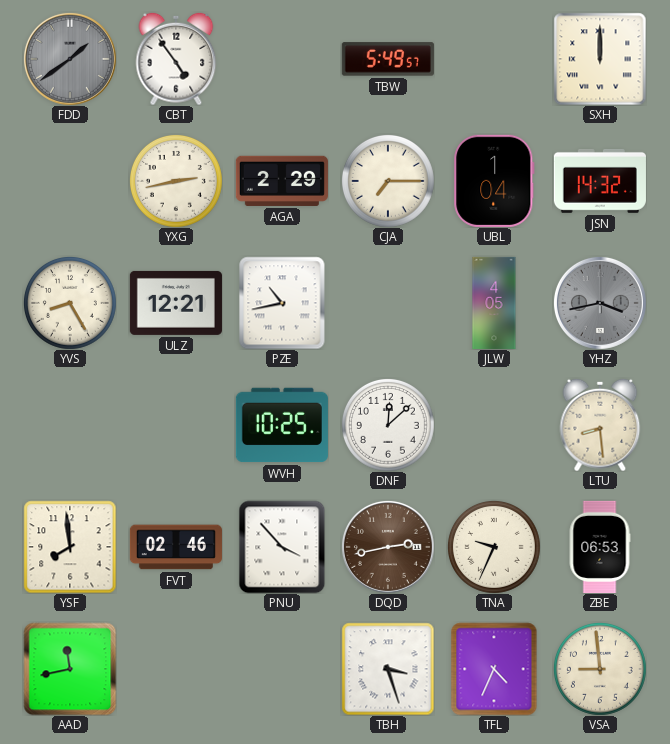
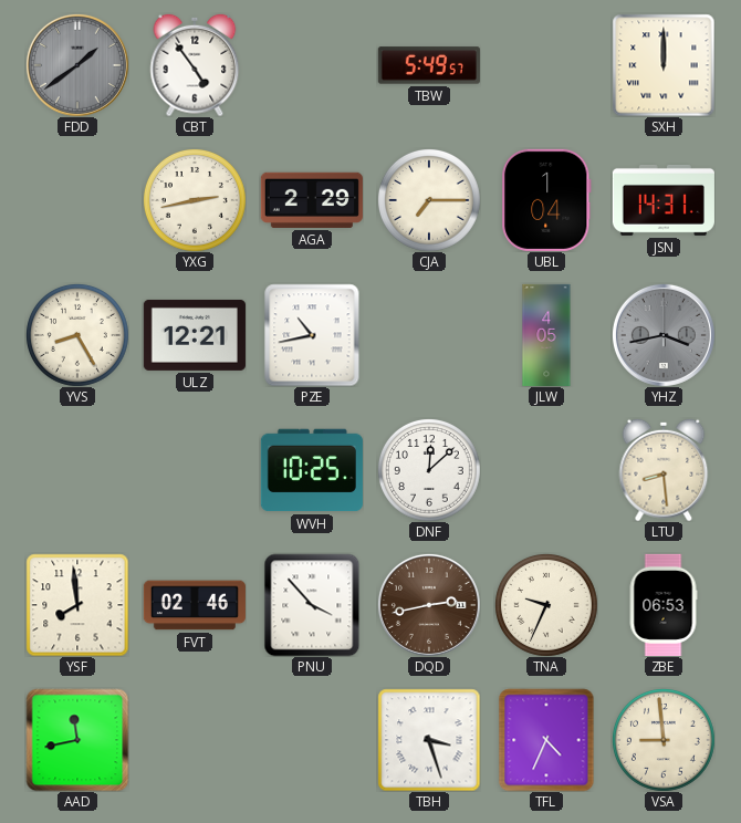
JSN: 14:32 -> 14:31
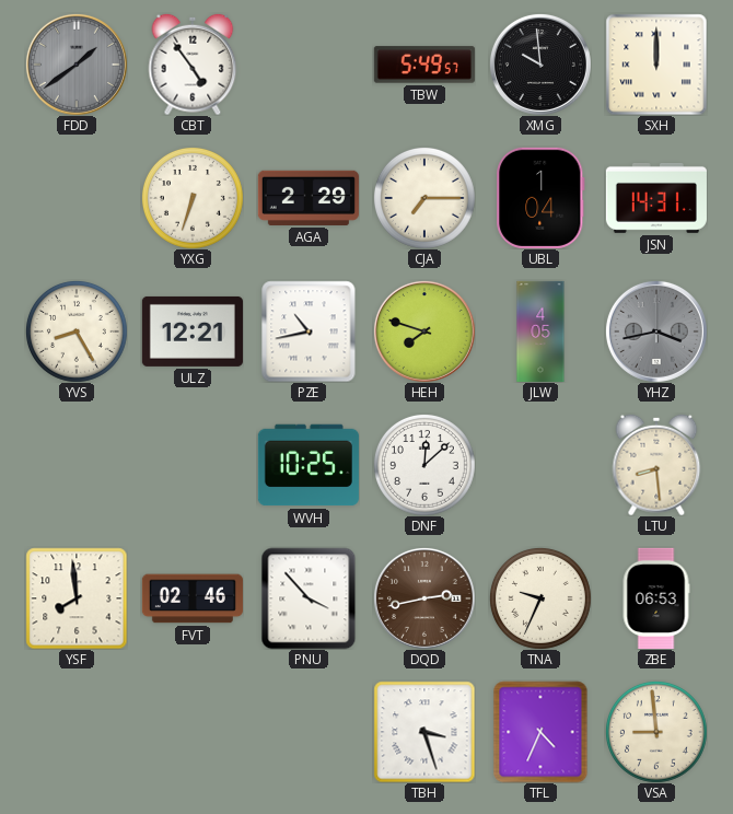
XMG: none -> 9:59
YXG: 2:43 -> 6:33
HEH: none -> 7:48
AAD: 11:43 -> none
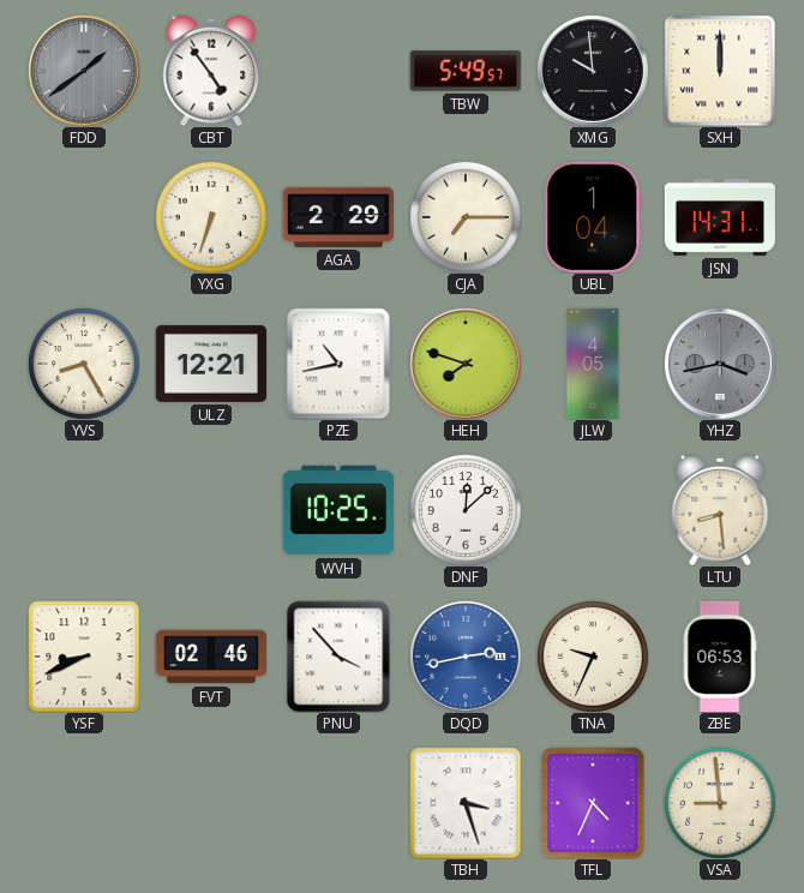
YSF: 7:59 -> 8:41
DQD dial: brown -> blue
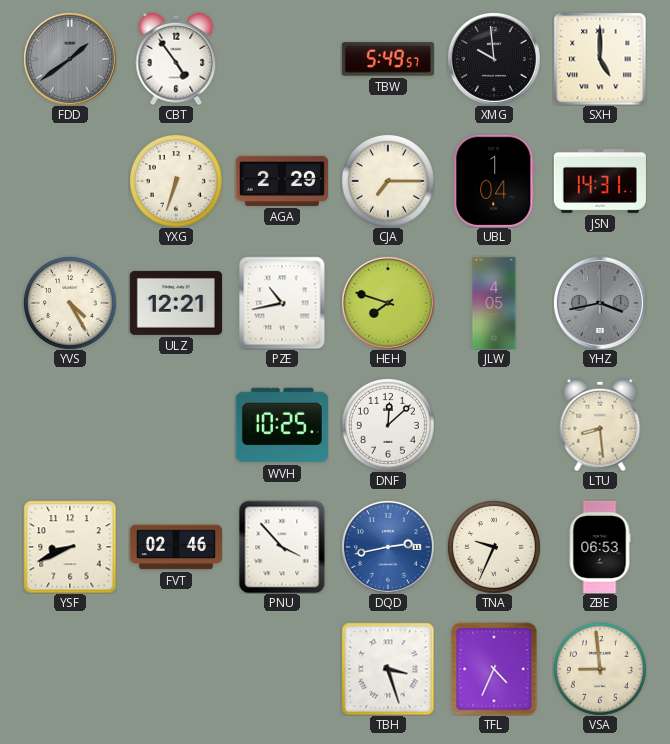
SXH: 12:00 -> 5:00
YVS: 8:25 -> 4:25
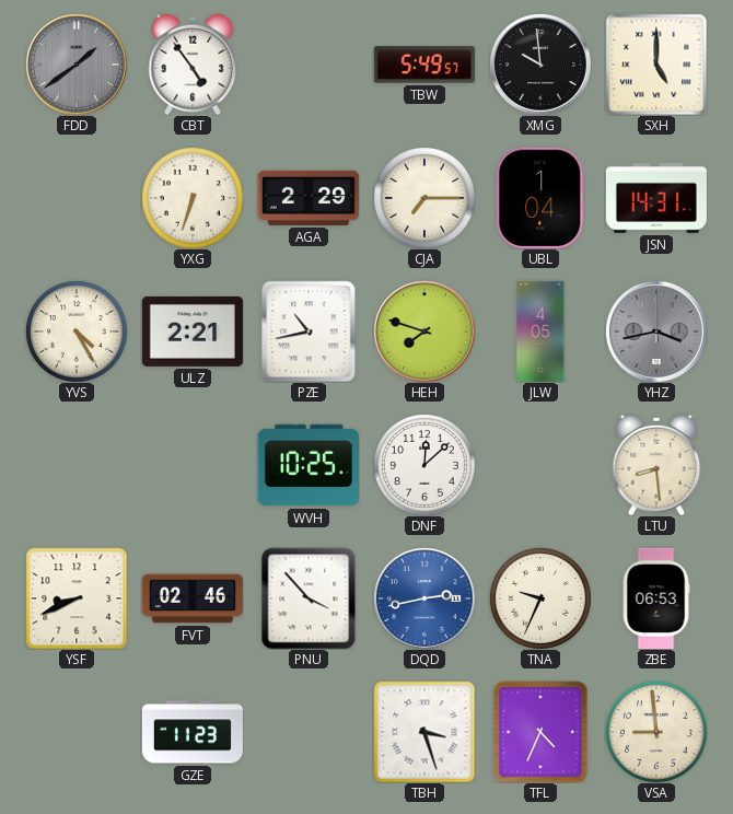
ULZ: 12:21 -> 2:21
GZE: none -> 11:23
